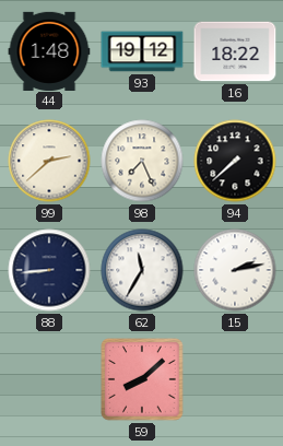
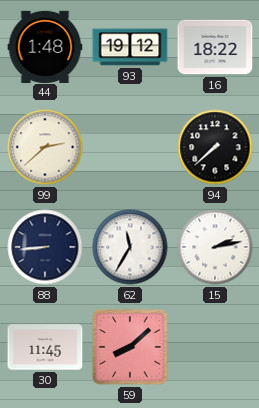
98: 7:26 -> none
30: none -> 11:45
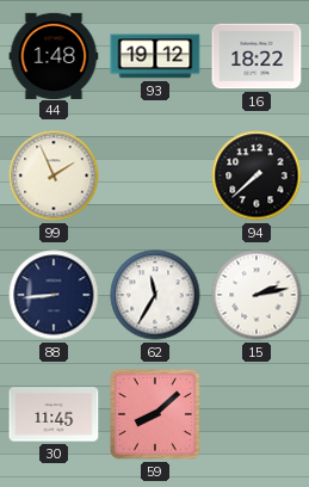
99: 2:38 -> 1:56
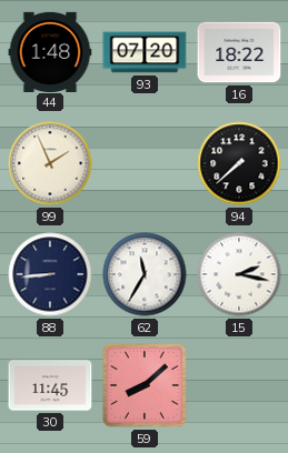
93: 19:12 -> 07:20
15: 2:13 -> 2:17
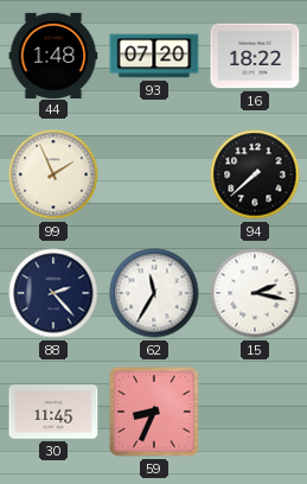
88: 8:44 -> 2:23
59: 8:08 -> 8:34
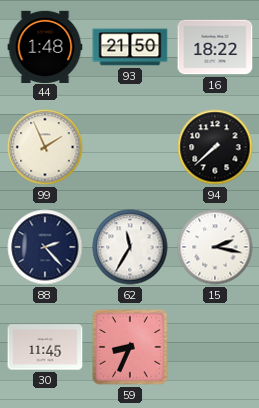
93: 07:20 -> 21:50
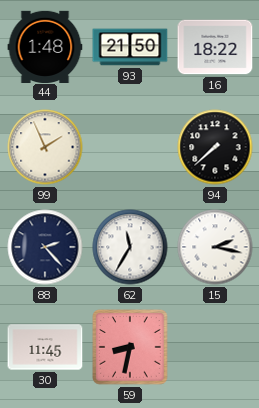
59: 8:34 -> 8:32
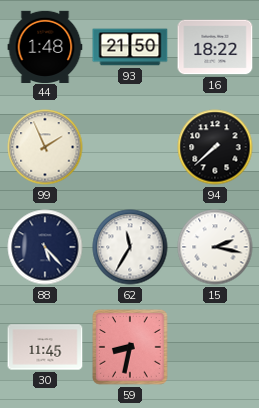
88: 2:23 -> 5:23
